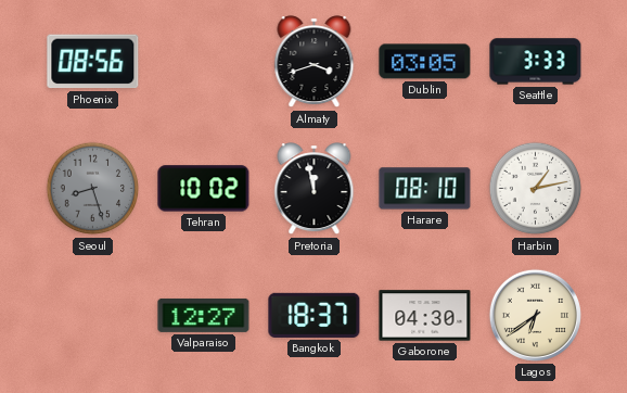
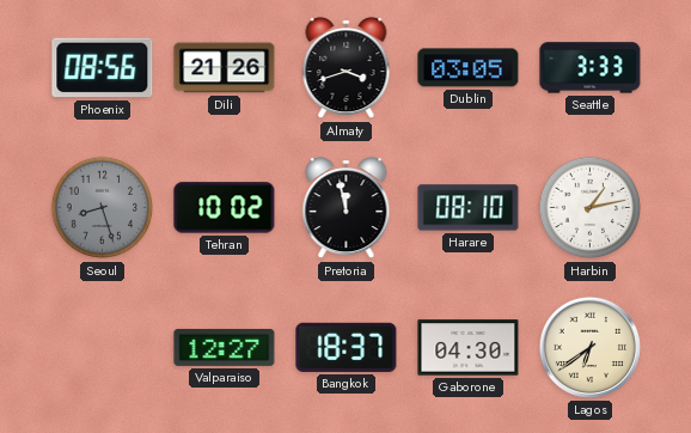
Dili: none -> 21:26
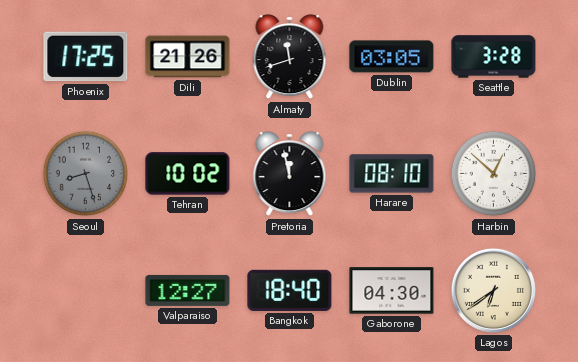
Phoenix: 08:56 -> 17:25
Almaty: 3:42 -> 11:42
Seattle: 3:33 -> 3:28
Harbin: 1:13 -> 12:52
Bangkok: 18:37 -> 18:40
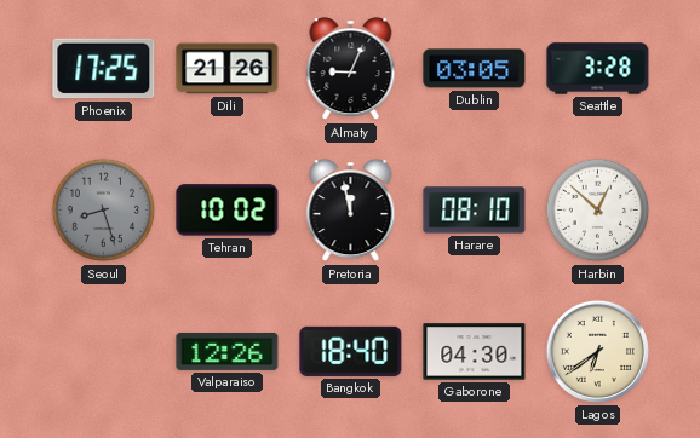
Almaty: 11:42 -> 9:04
Valparaiso: 12:27 -> 12:26
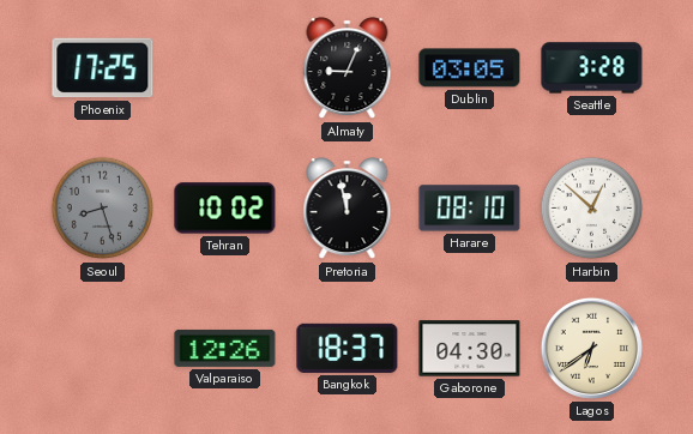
Dili: 21:26 -> none
Bangkok: 18:40 -> 18:37
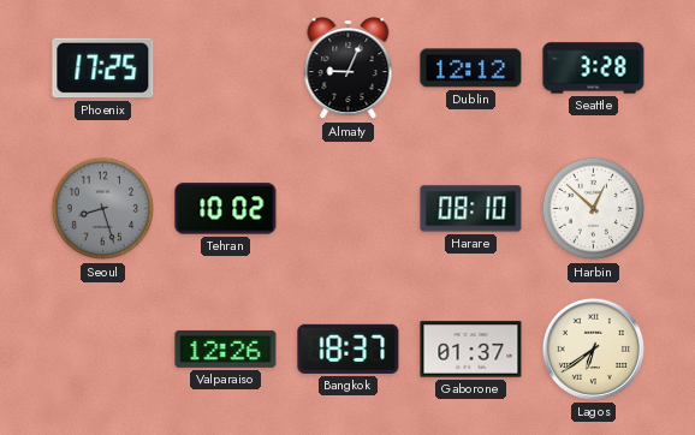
Dublin: 03:05 -> 12:12
Pretoria: 11:58 -> none
Gaborone: 04:30 -> 01:37
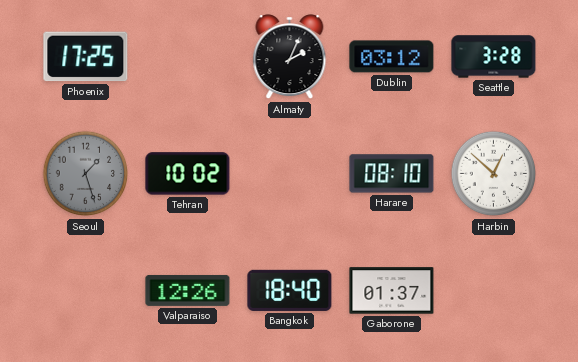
Almaty: 9:04 -> 2:04
Dublin: 12:12 -> 03:12
Seoul: 8:27 -> 1:27
Bangkok: 18:37 -> 18:40
Lagos: 6:39 -> none
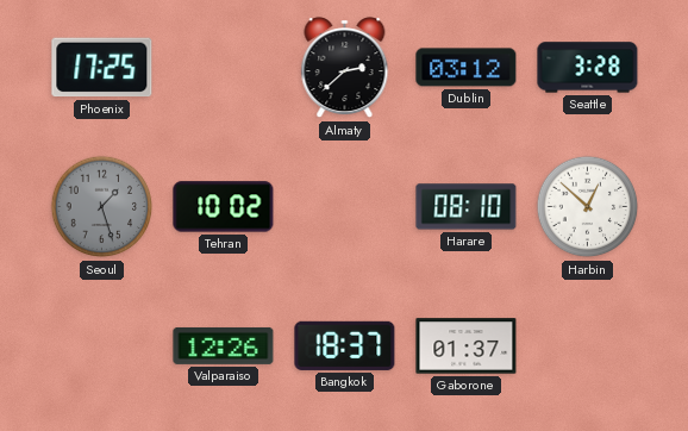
Almaty: 2:04 -> 2:38
Bangkok: 18:40 -> 18:37
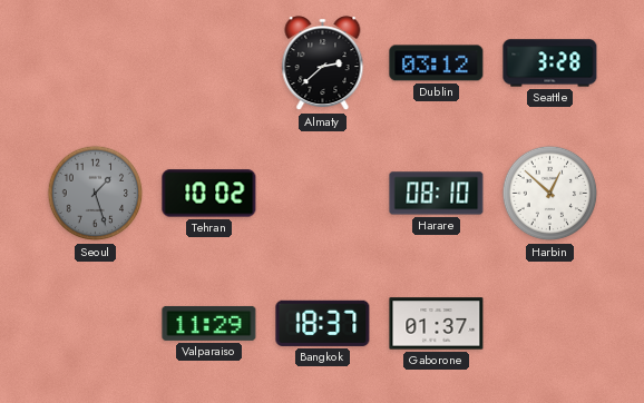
Phoenix: 17:25 -> none
Valparaiso: 12:26 -> 11:29
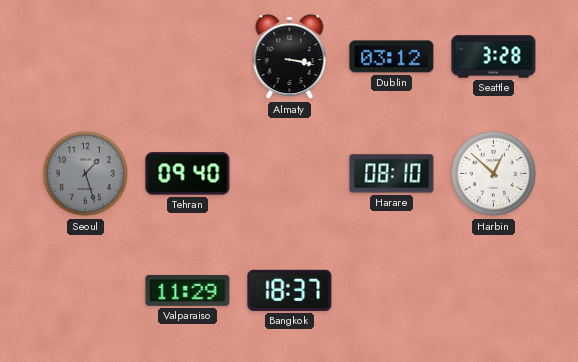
Almaty: 2:38 -> 3:17
Tehran: 10:02 -> 09:40
Gaborone: 01:37 -> none
